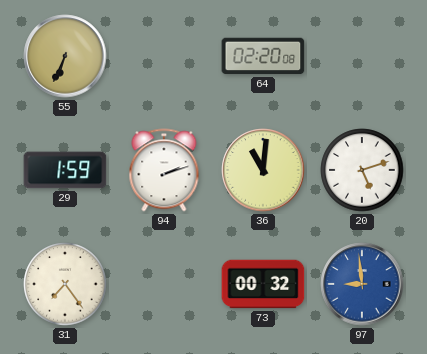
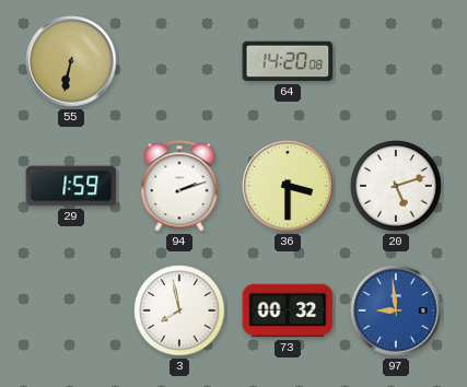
55: 6:34 -> 6:32
64: 02:20 -> 14:20
36: 11:01 -> 3:30
31: 7:24 -> none
3: none -> 7:58
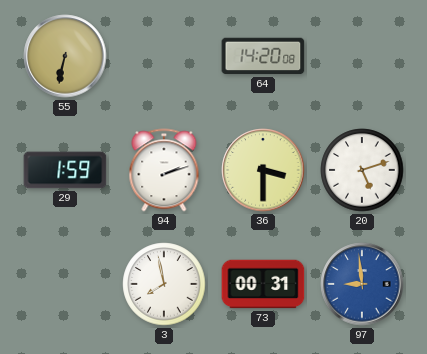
73: 00:32 -> 00:31
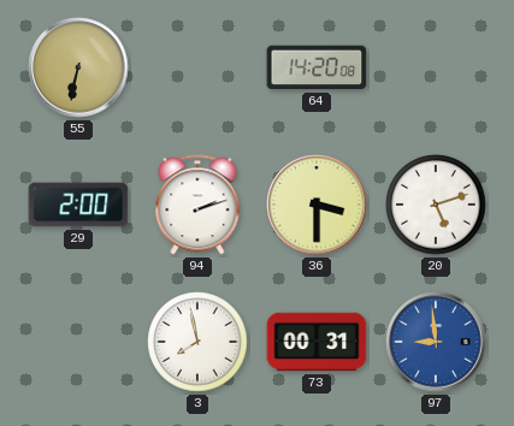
29: 1:59 -> 2:00
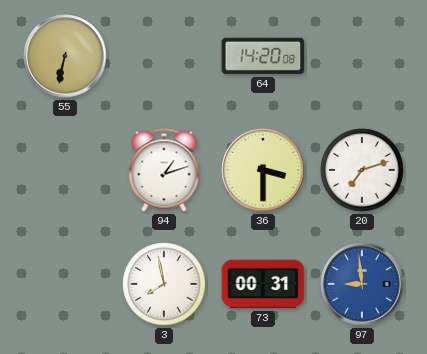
29: 2:00 -> none
94: 2:12 -> 1:12
20: 5:12 -> 7:12
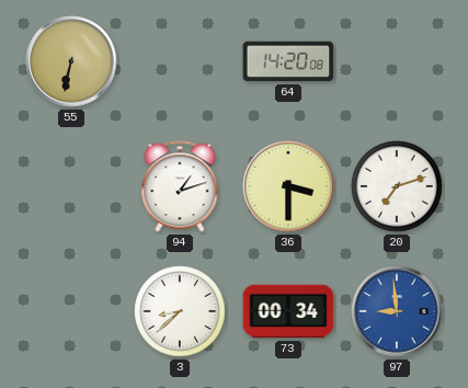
3: 7:58 -> 8:38
73: 00:31 -> 00:34
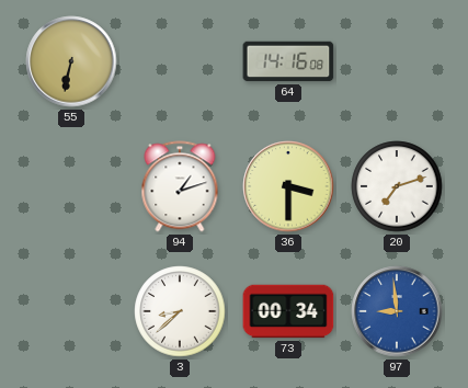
64: 14:20 -> 14:16
